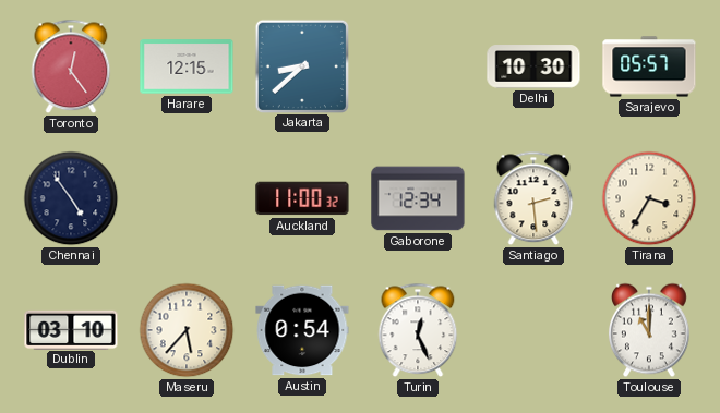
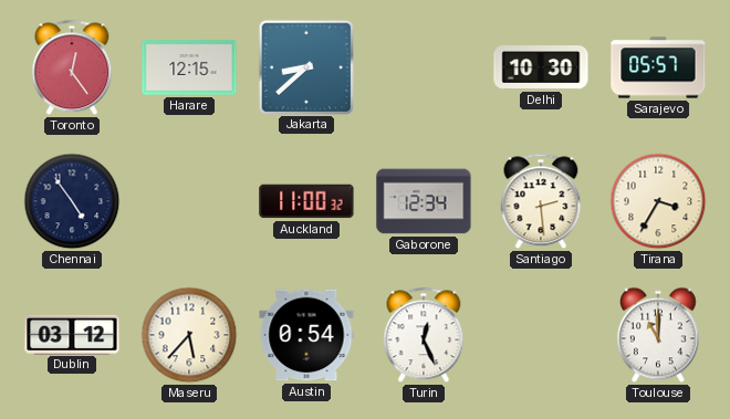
Dublin: 03:10 -> 03:12
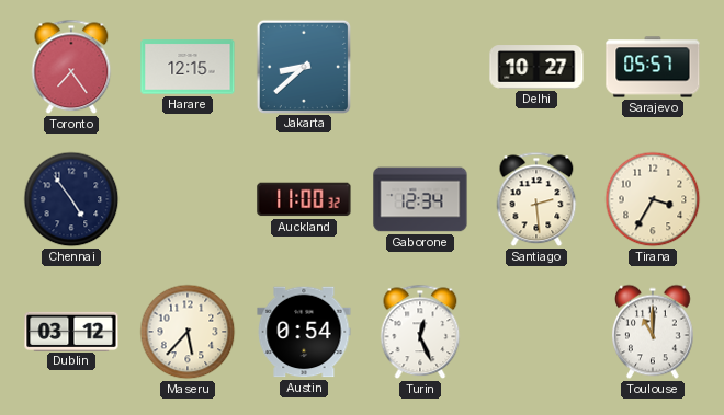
Toronto: 12:24 -> 7:24
Delhi: 10:30 -> 10:27
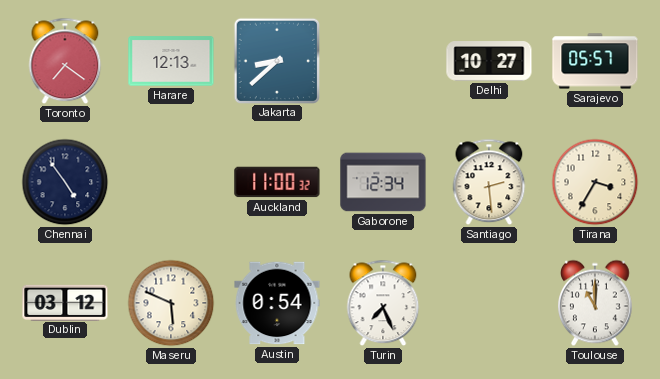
Toronto: 7:24 -> 7:21
Harare: 12:15 -> 12:13
Maseru: 5:37 -> 5:49
Turin: 12:26 -> 7:26
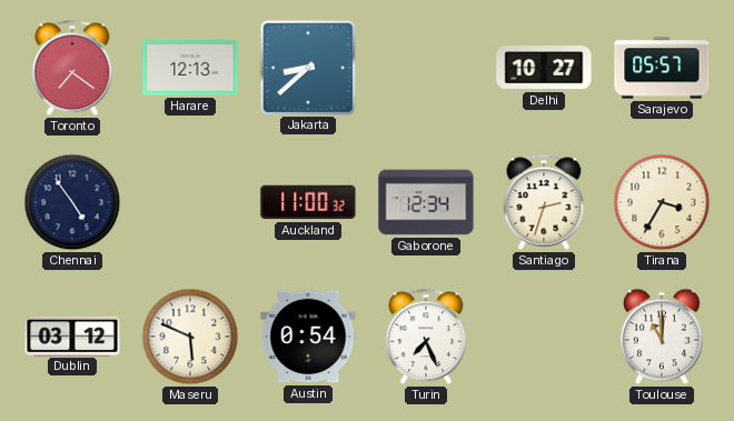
Santiago: 2:29 -> 2:33
